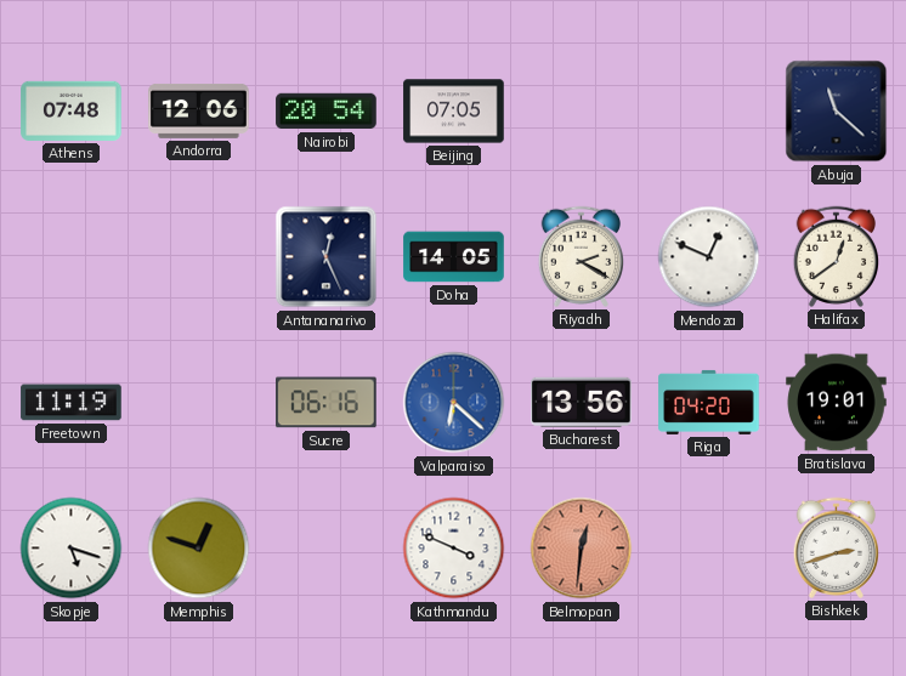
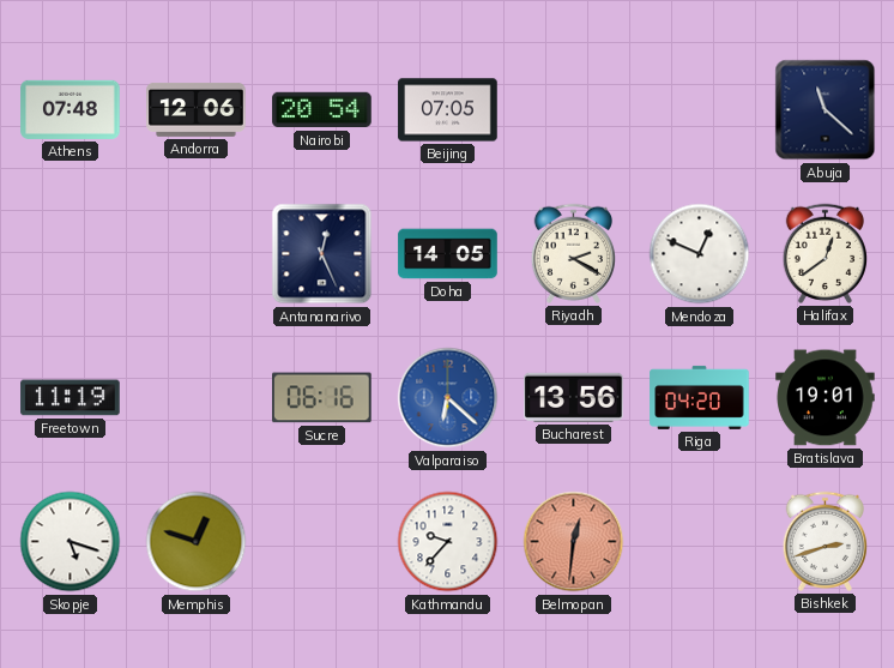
Kathmandu: 3:49 -> 9:37
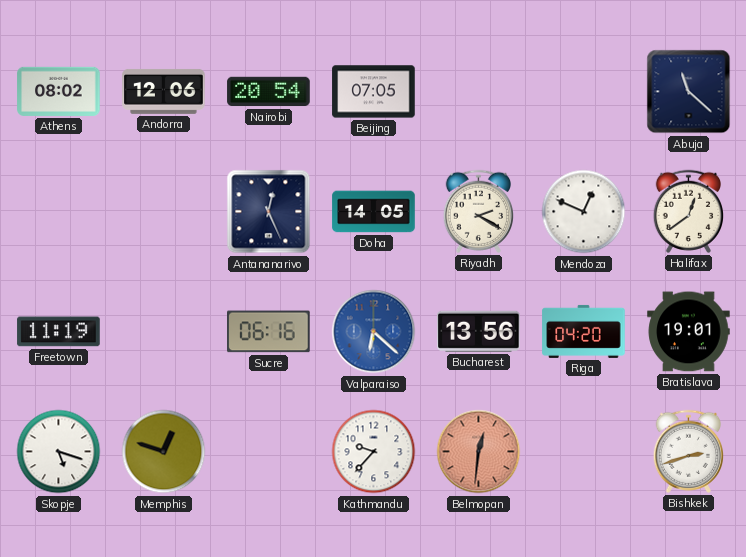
Athens: 07:48 -> 08:02
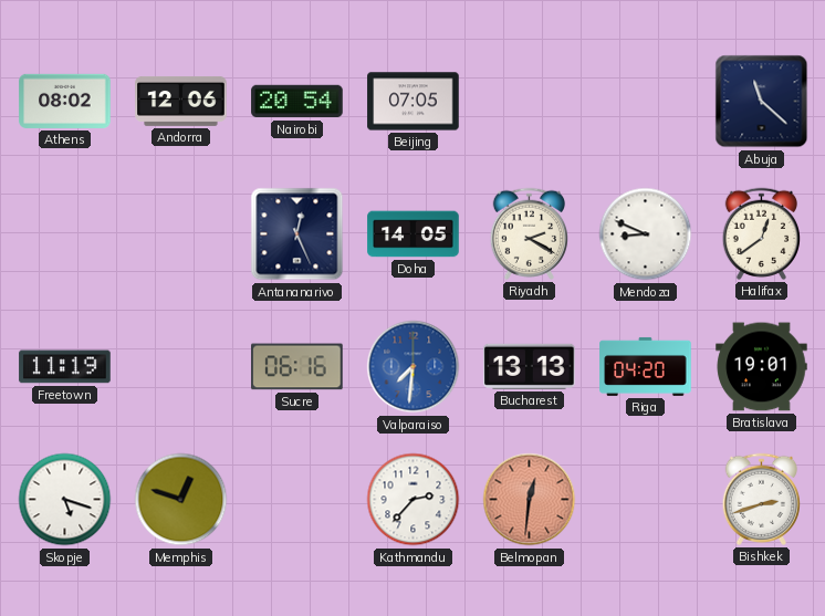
Mendoza: 12:49 -> 8:49
Valparaiso: 6:22 -> 7:31
Bucharest: 13:56 -> 13:13
Kathmandu: 9:37 -> 2:37
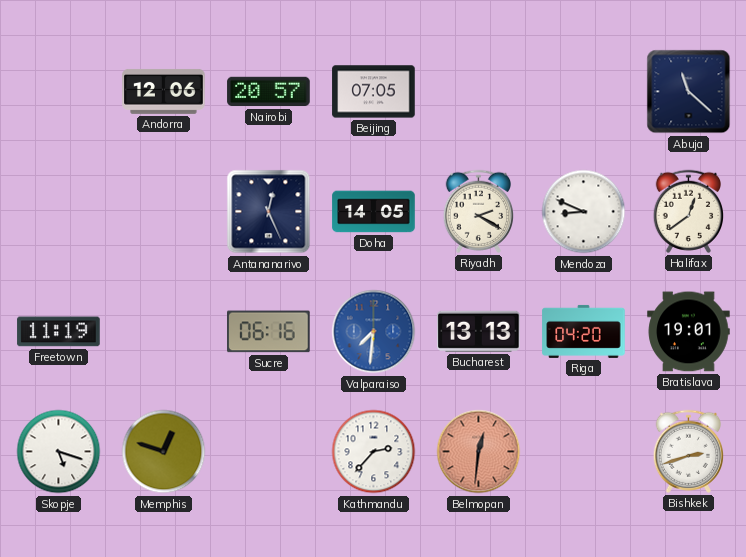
Athens: 08:02 -> none
Nairobi: 20:54 -> 20:57
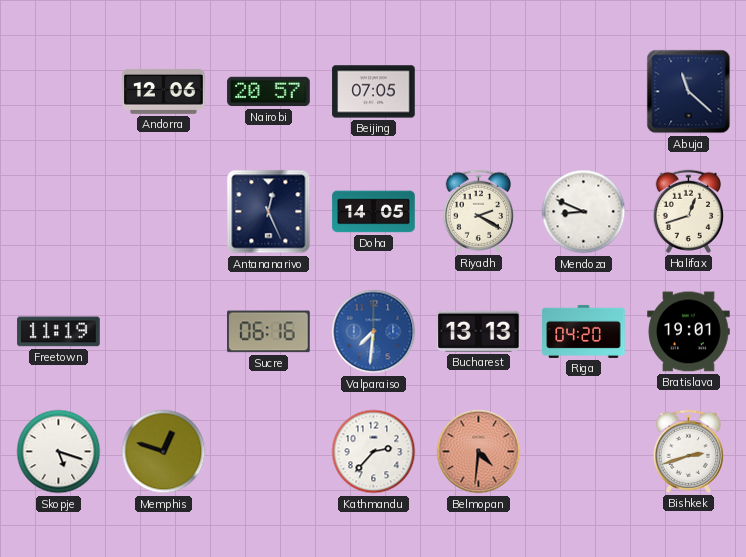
Halifax: 12:39 -> 12:42
Belmopan: 12:31 -> 4:31
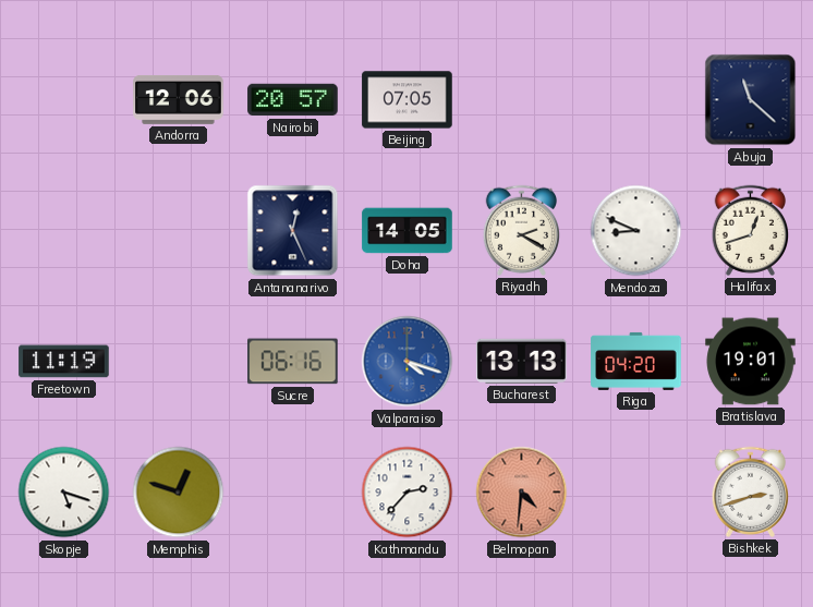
Valparaiso: 7:31 -> 4:18
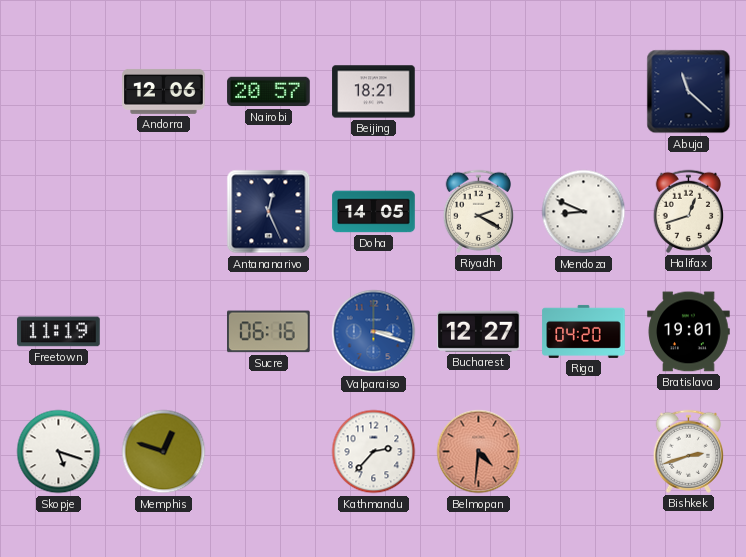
Beijing: 07:05 -> 18:21
Valparaiso: 4:18 -> 3:18
Bucharest: 13:13 -> 12:27
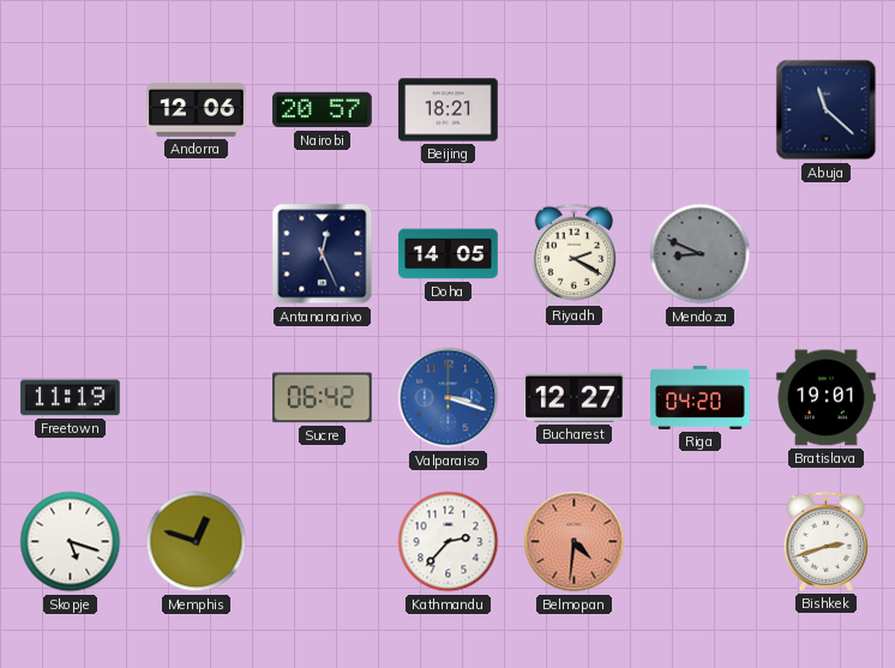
Mendoza dial: white -> grey
Halifax: 12:42 -> none
Sucre: 06:16 -> 06:42
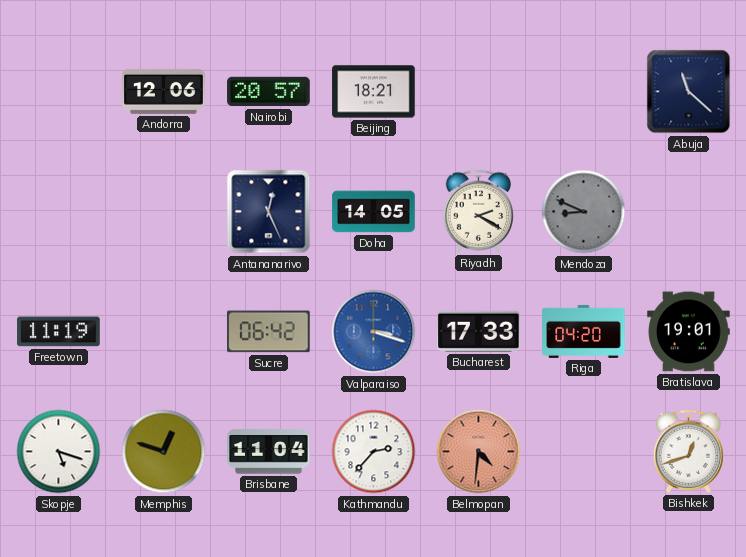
Bucharest: 12:27 -> 17:33
Brisbane: none -> 11:04
Bishkek: 2:42 -> 12:42
